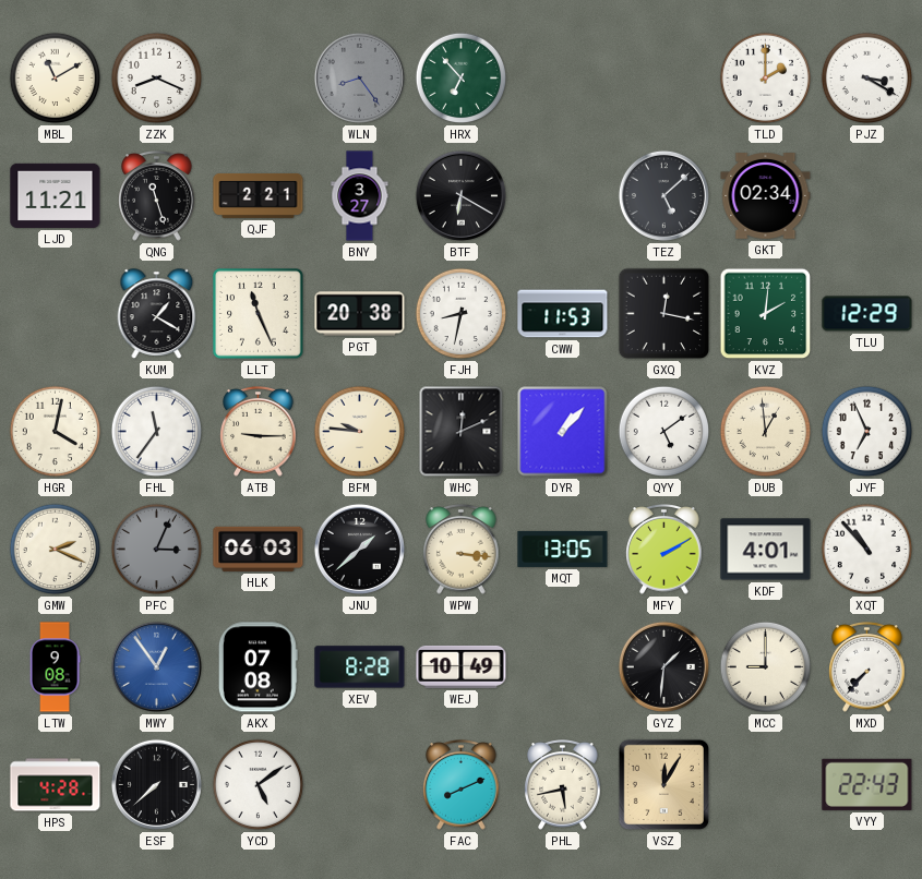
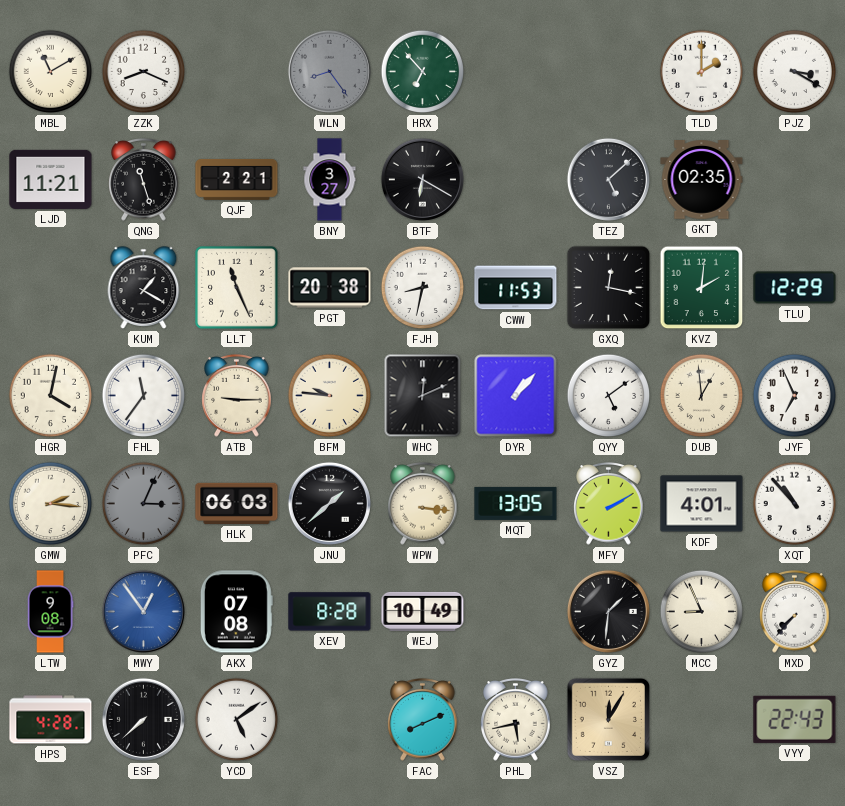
GKT: 02:34 -> 02:35
GMW: 2:19 -> 2:16
MCC: 9:00 -> 8:56
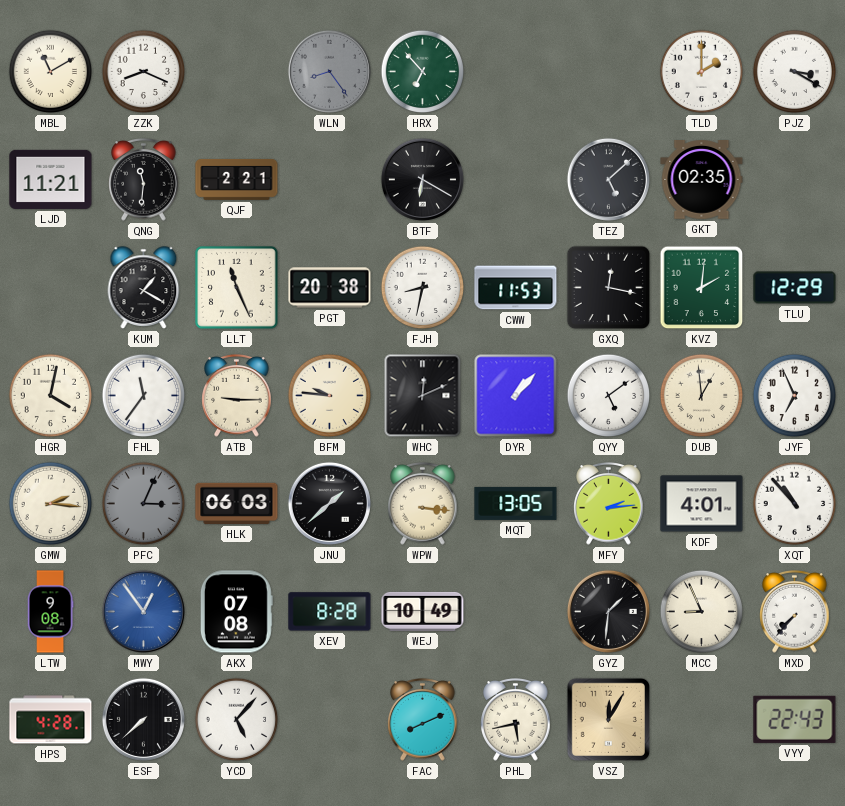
QNG: 11:27 -> 11:31
BNY: 3:27 -> none
MFY: 2:10 -> 2:14
YCD: 5:09 -> 5:07
